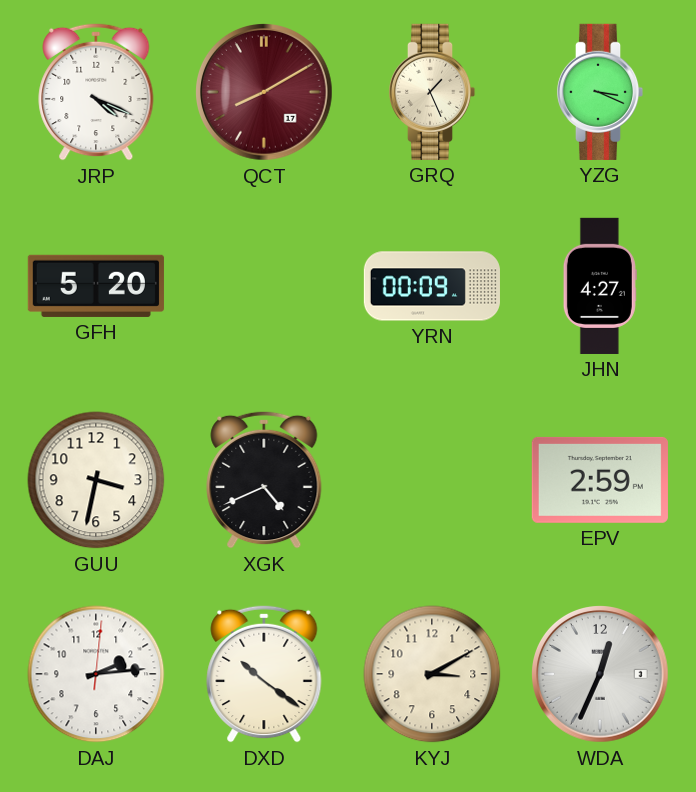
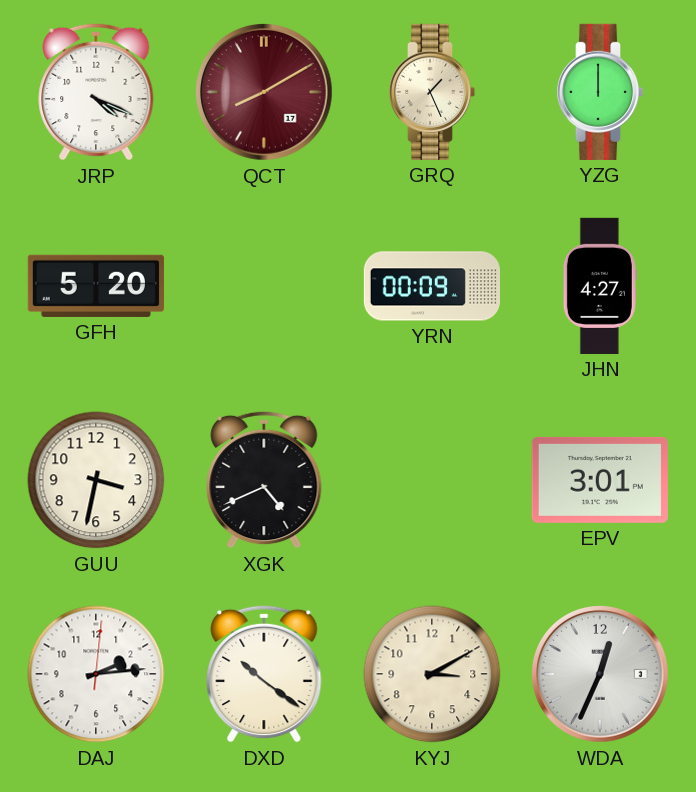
YZG: 3:19 -> 12:00
EPV: 2:59 -> 3:01
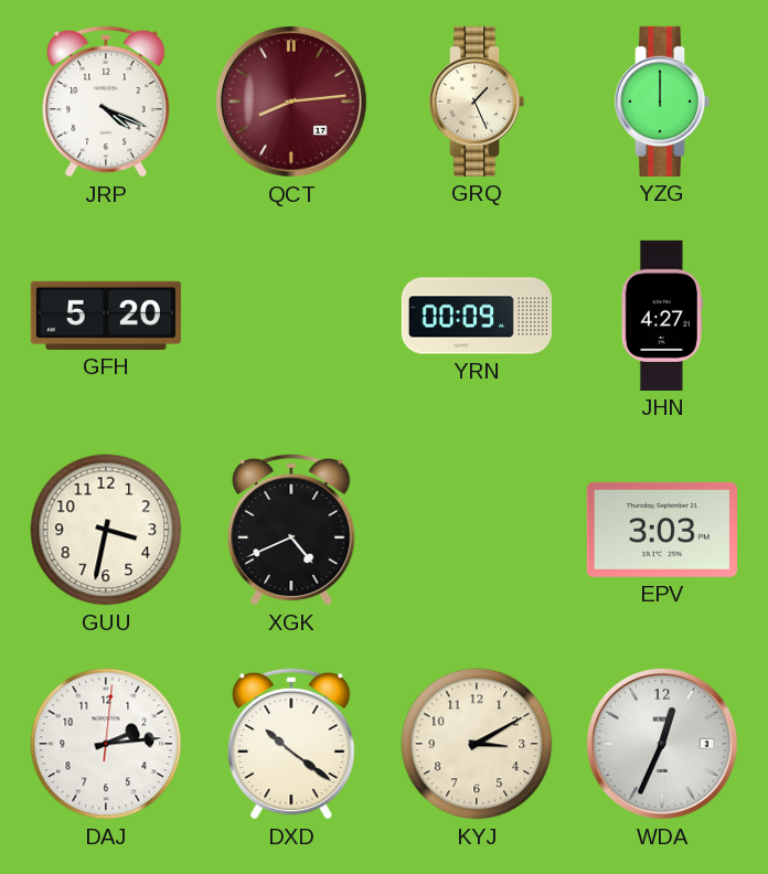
QCT: 8:10 -> 8:14
EPV: 3:01 -> 3:03
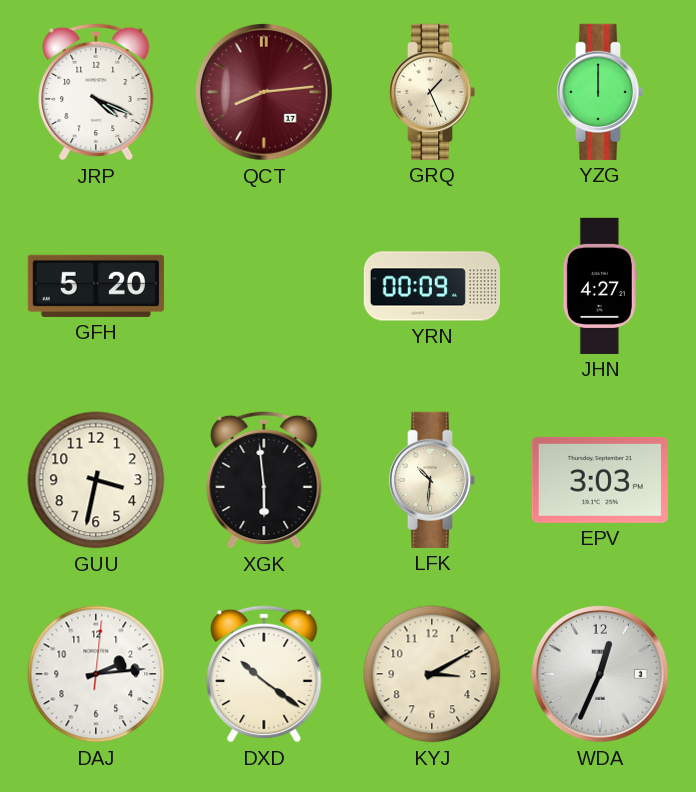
XGK: 4:41 -> 5:59
LFK: none -> 10:31
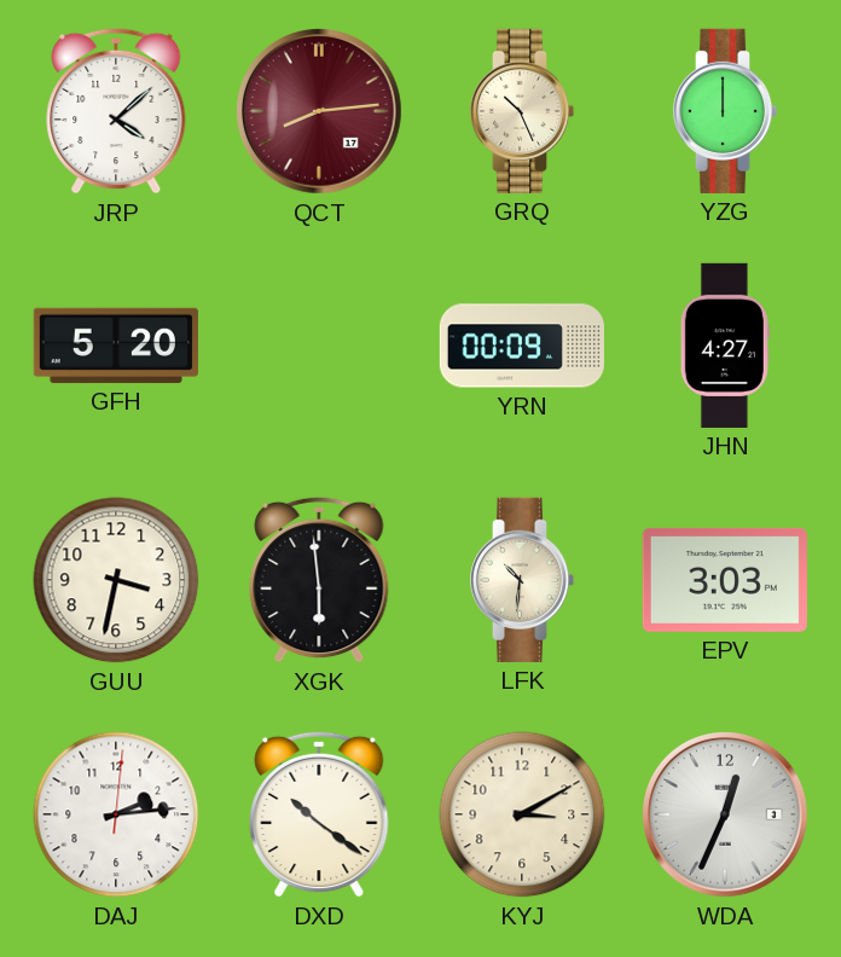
JRP: 4:19 -> 4:08
GRQ: 1:26 -> 10:26
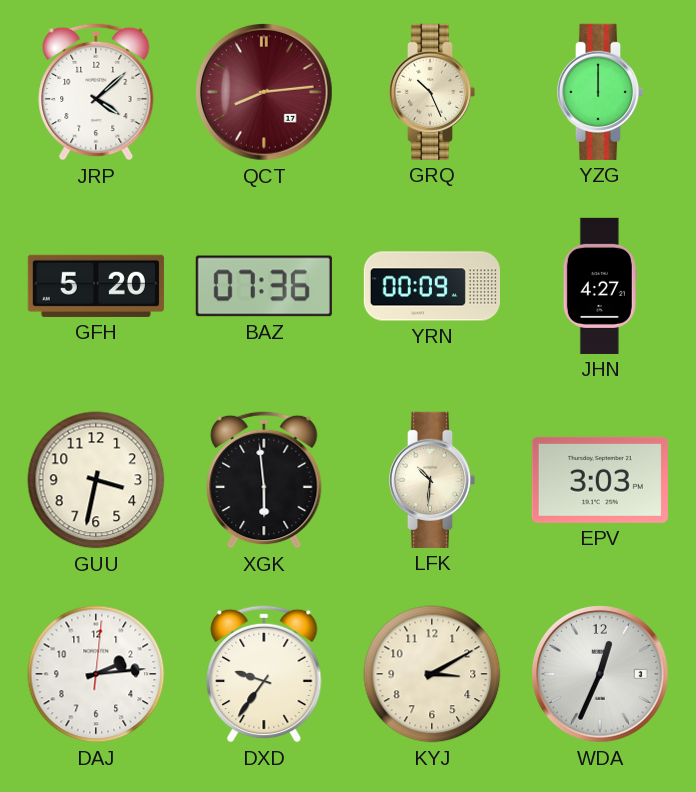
BAZ: none -> 07:36
DXD: 10:21 -> 9:36
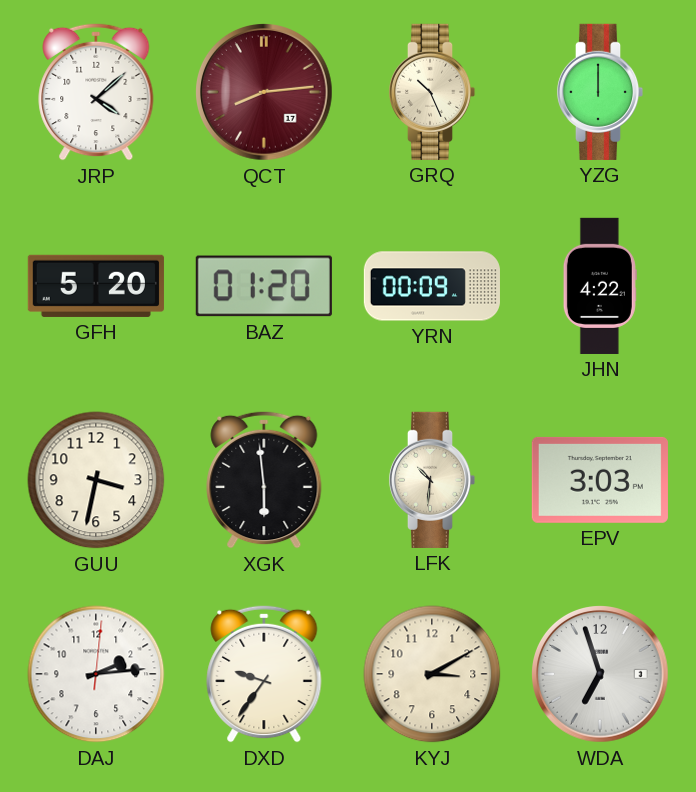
BAZ: 07:36 -> 01:20
JHN: 4:27 -> 4:22
WDA: 12:34 -> 6:57
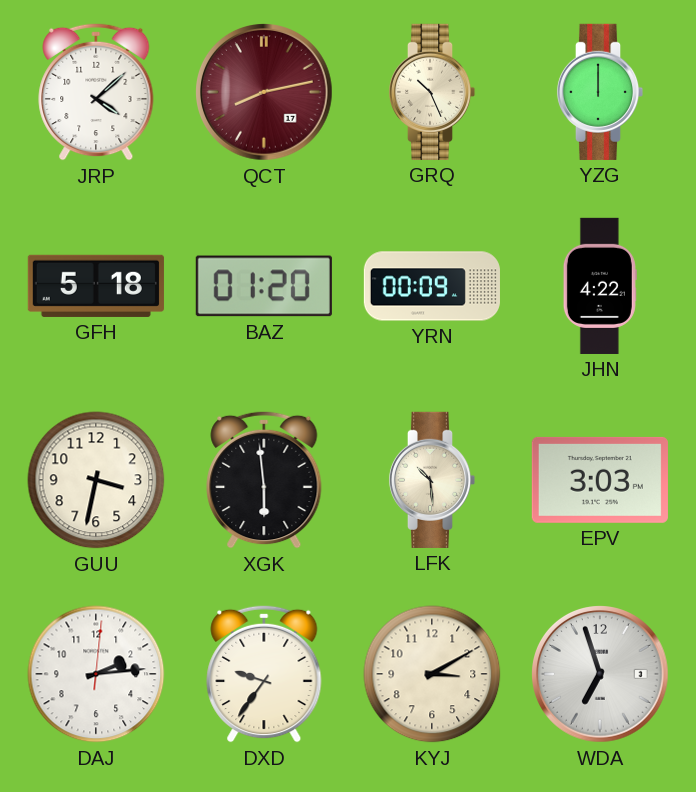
QCT: 8:14 -> 8:13
GFH: 5:20 -> 5:18
LFK: 10:31 -> 10:29
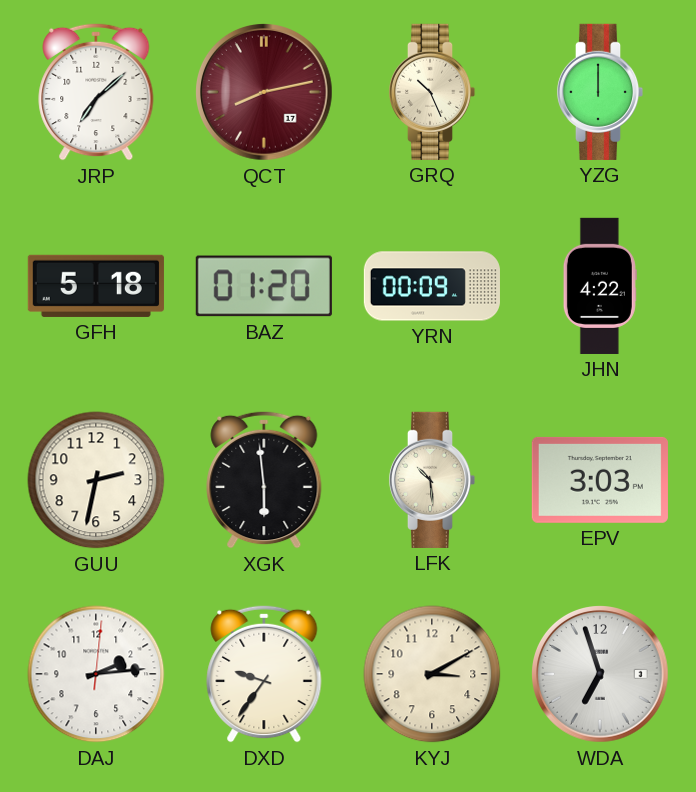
JRP: 4:08 -> 7:08
GUU: 3:32 -> 2:32
